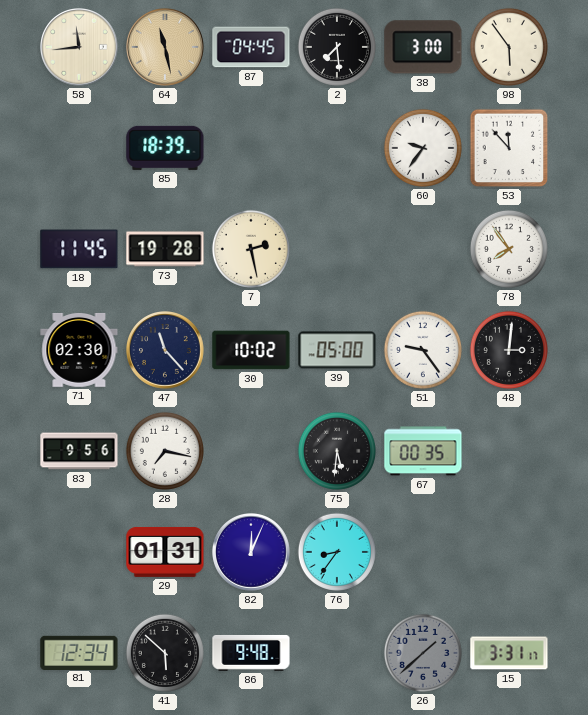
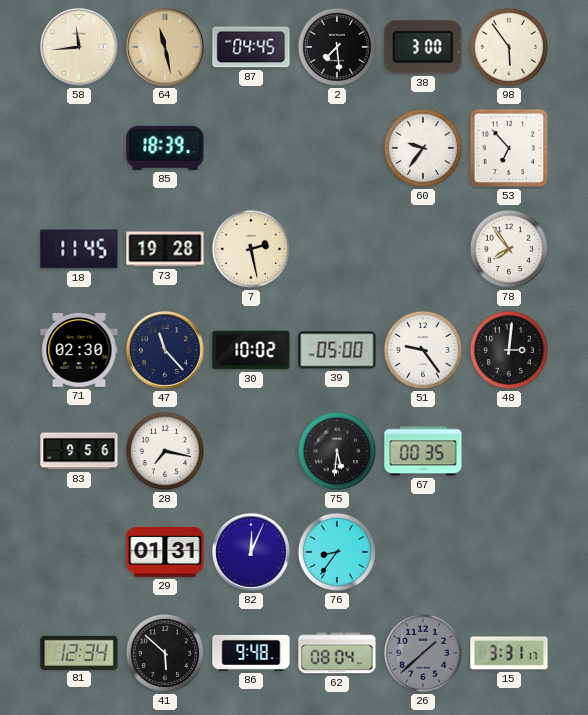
53: 11:53 -> 6:53
62: none -> 08:04
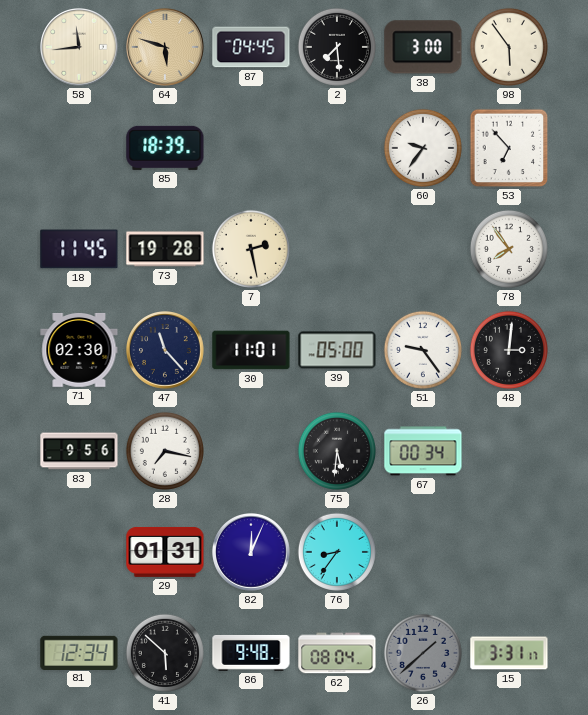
64: 11:28 -> 5:48
30: 10:02 -> 11:01
67: 00:35 -> 00:34
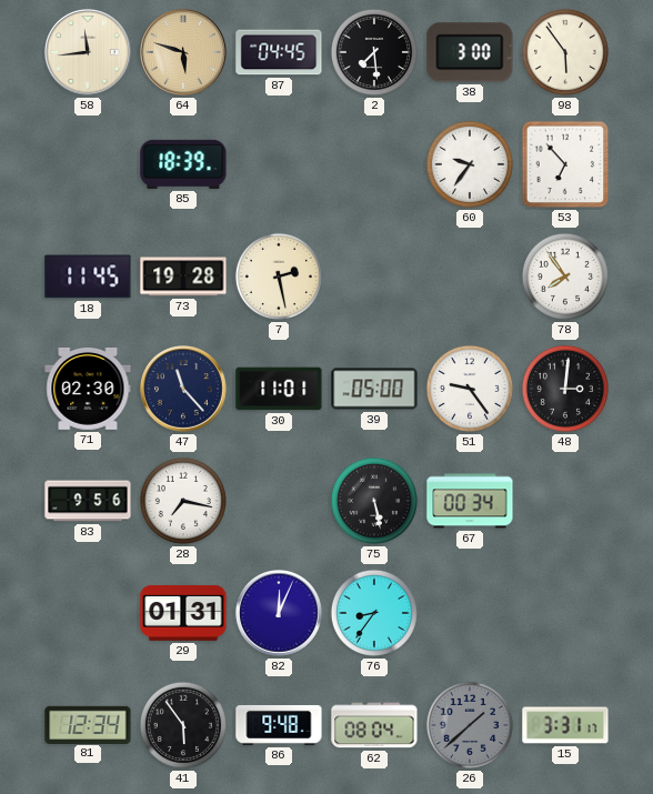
75: 5:31 -> 5:28
41: 5:52 -> 5:54
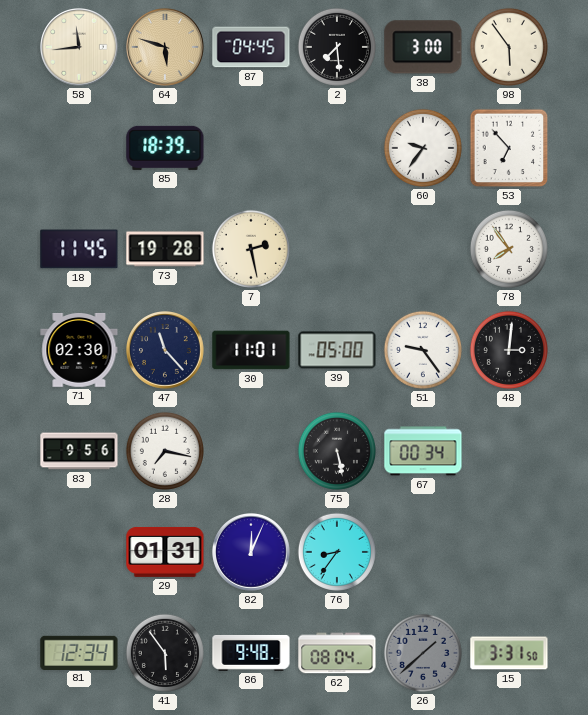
15: 3:31:17 -> 3:31:50
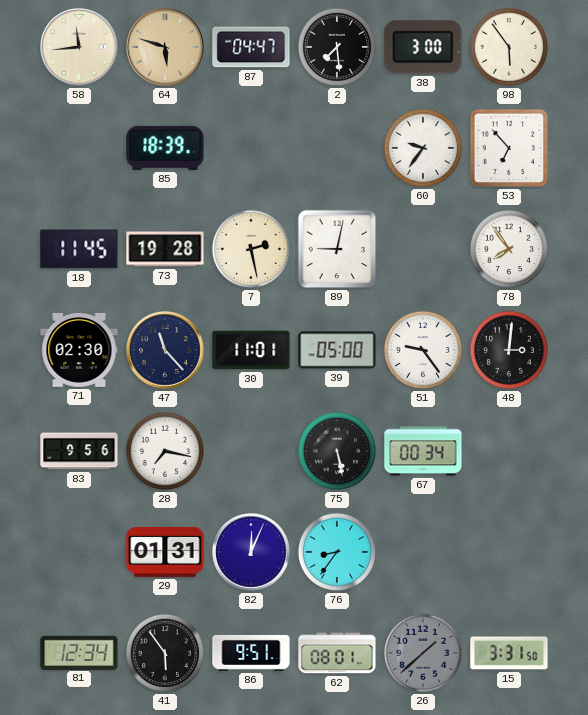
87: 04:45 -> 04:47
89: none -> 9:02
86: 9:48 -> 9:51
62: 08:04 -> 08:01
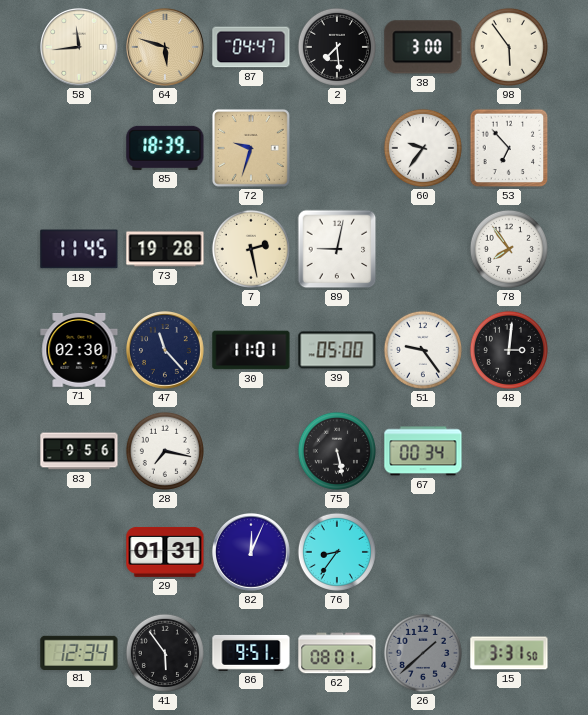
72: none -> 9:33
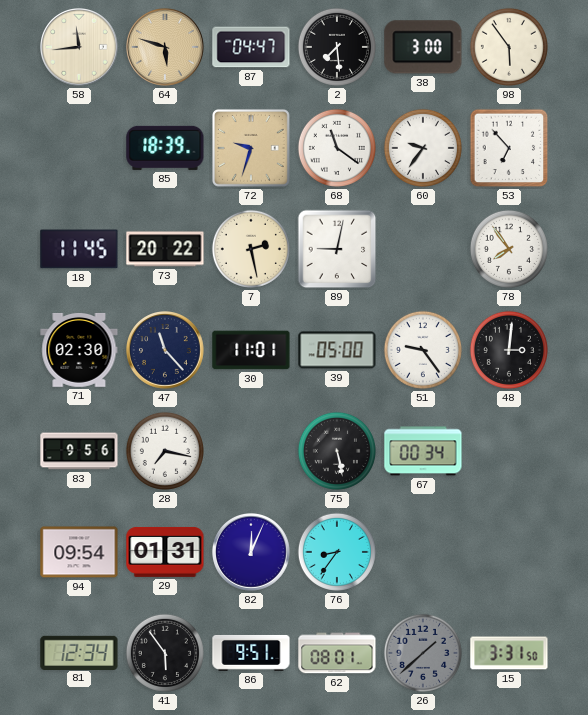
68: none -> 11:21
73: 19:28 -> 20:22
94: none -> 09:54
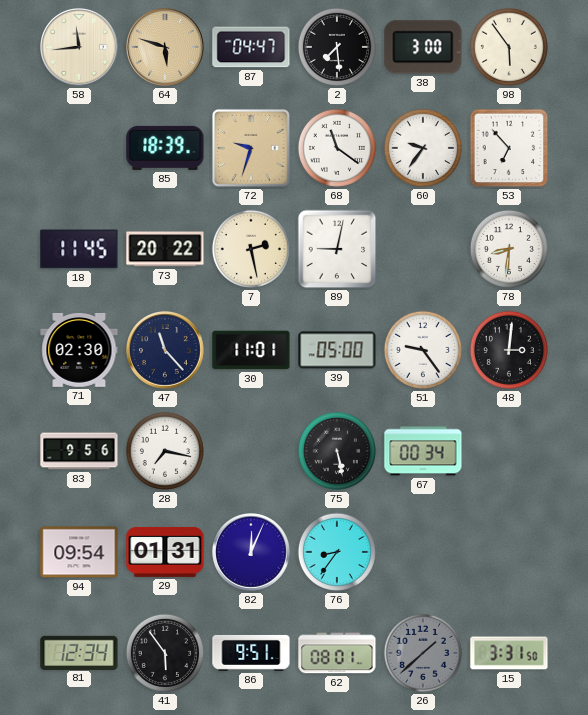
78: 7:54 -> 8:31
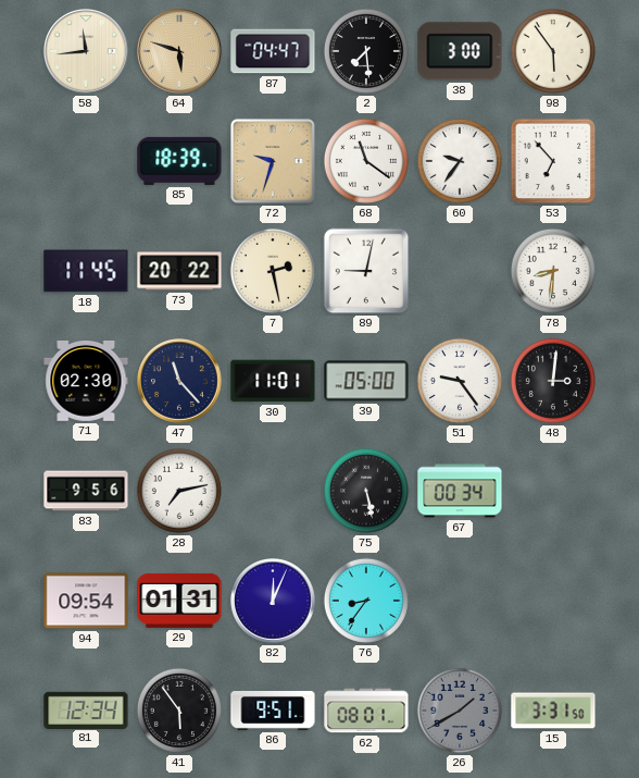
28: 7:17 -> 7:13
26: 1:38 -> 1:40
